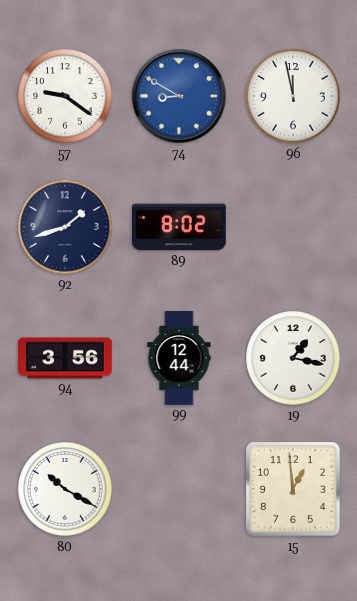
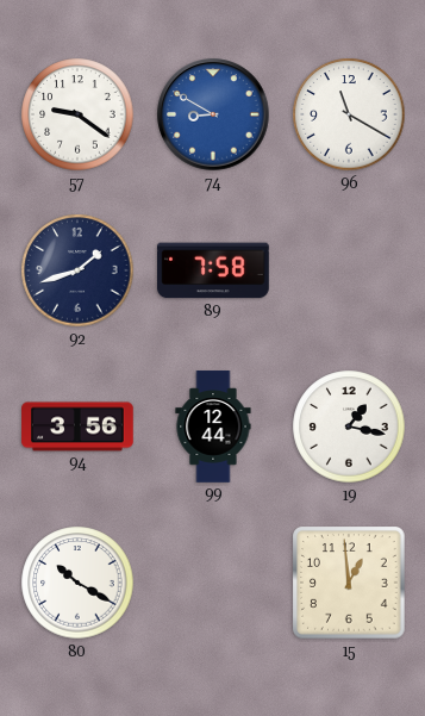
96: 11:58 -> 11:20
89: 8:02 -> 7:58
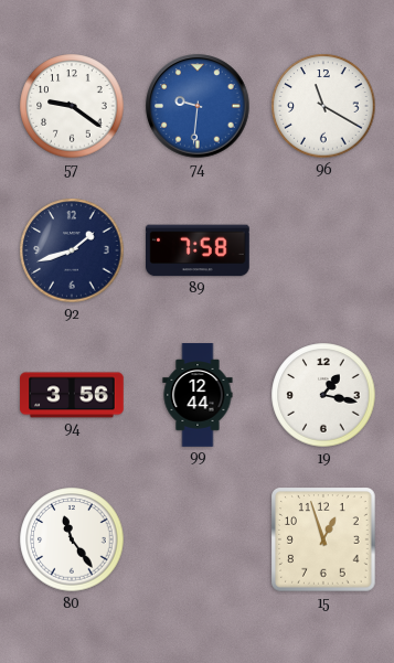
74: 8:50 -> 9:31
80: 10:20 -> 11:24
15: 12:59 -> 12:57
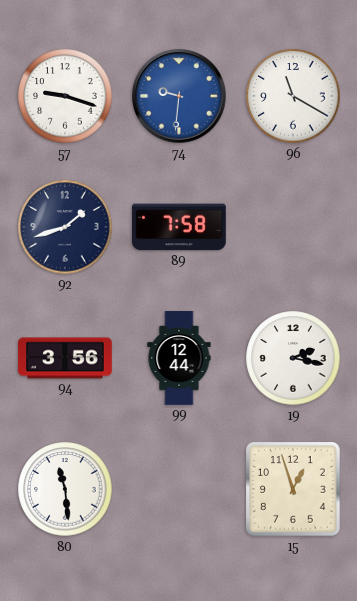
57: 9:21 -> 9:18
19: 1:17 -> 2:17
80: 11:24 -> 11:29
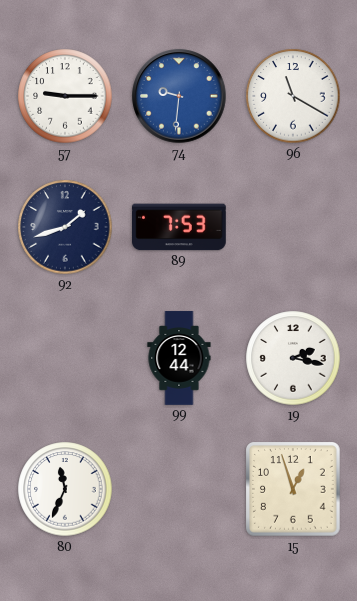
57: 9:18 -> 9:15
89: 7:58 -> 7:53
94: 3:56 -> none
80: 11:29 -> 11:34
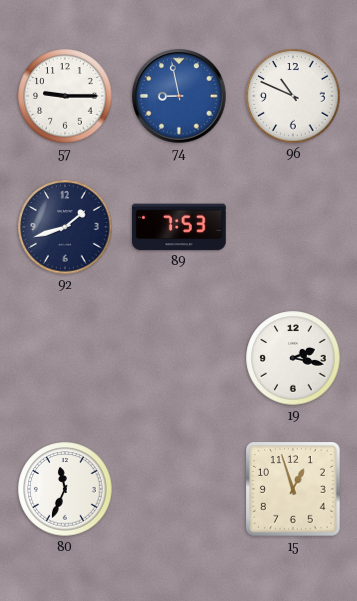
74: 9:31 -> 8:58
96: 11:20 -> 10:49
99: 12:44 -> none
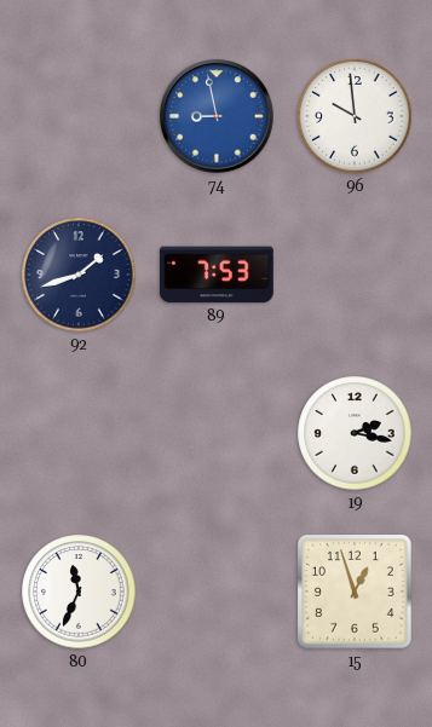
57: 9:15 -> none
96: 10:49 -> 9:59
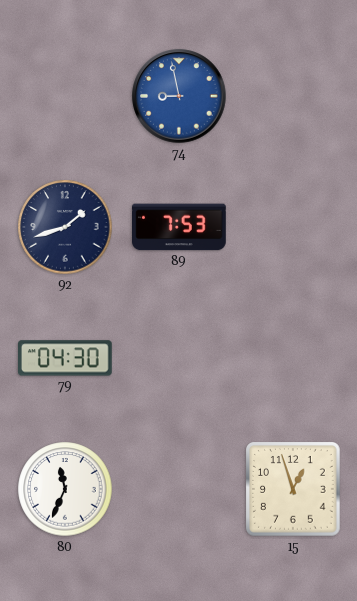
96: 9:59 -> none
79: none -> 04:30
19: 2:17 -> none
